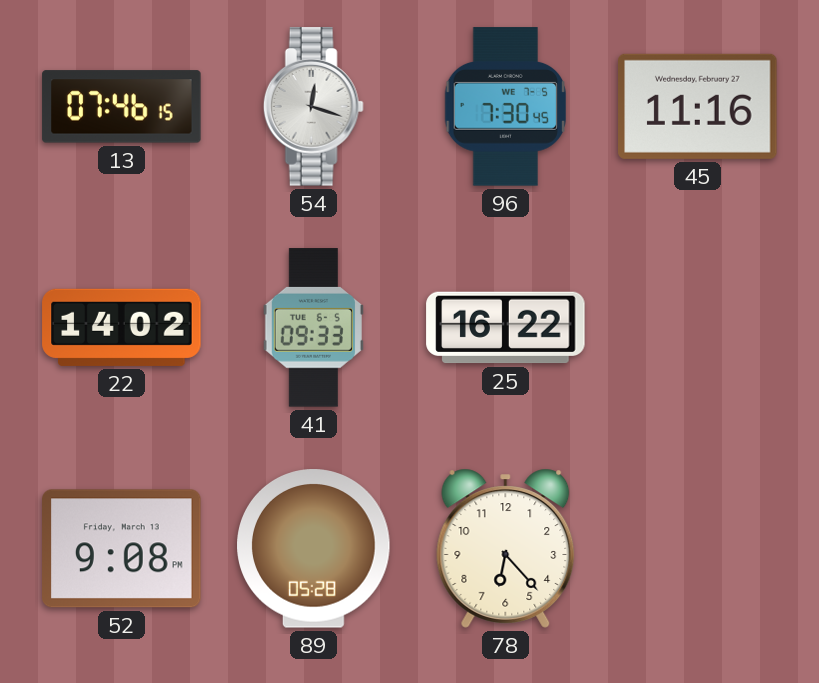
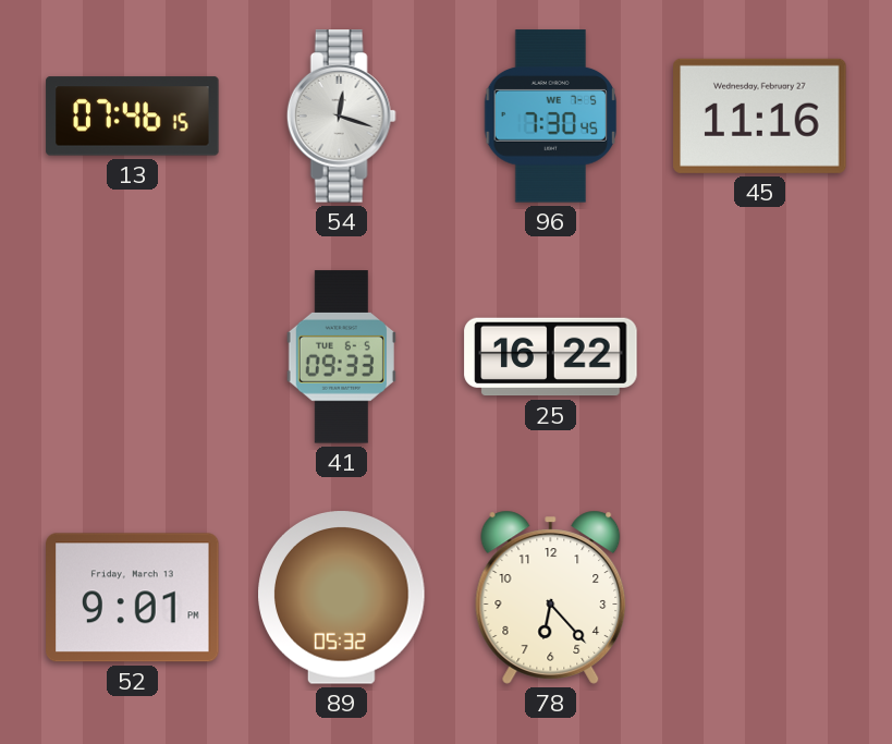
22: 14:02 -> none
52: 9:08 -> 9:01
89: 05:28 -> 05:32
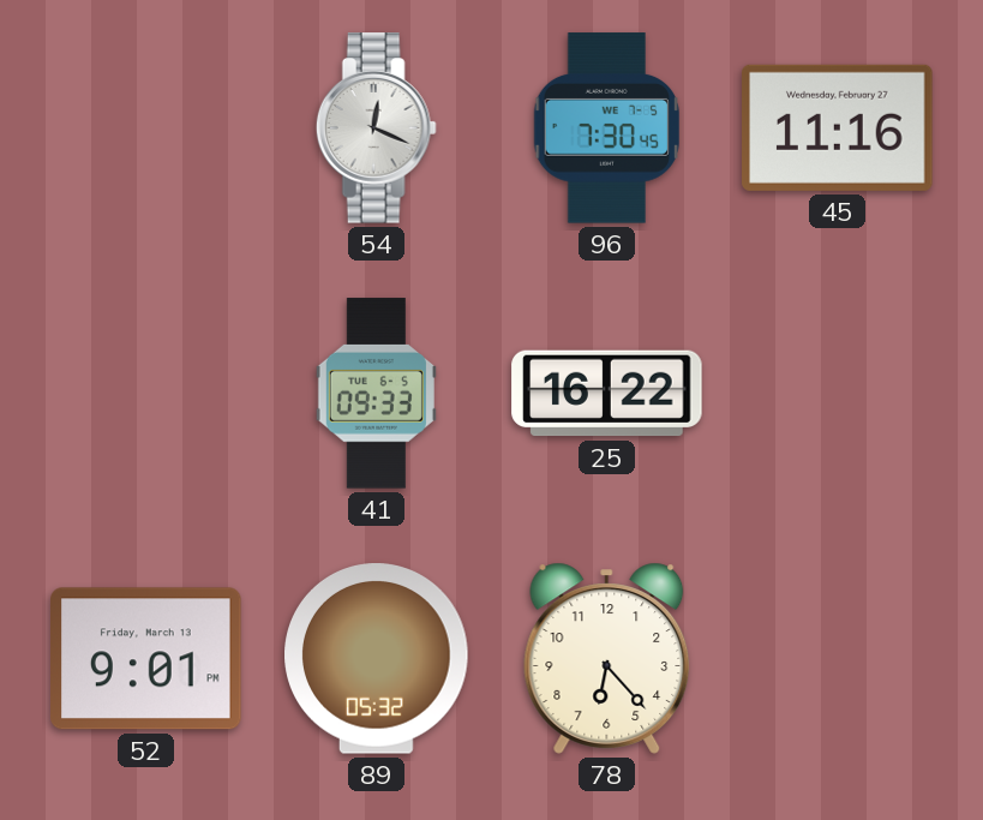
13: 07:46 -> none
54: 12:18 -> 12:19
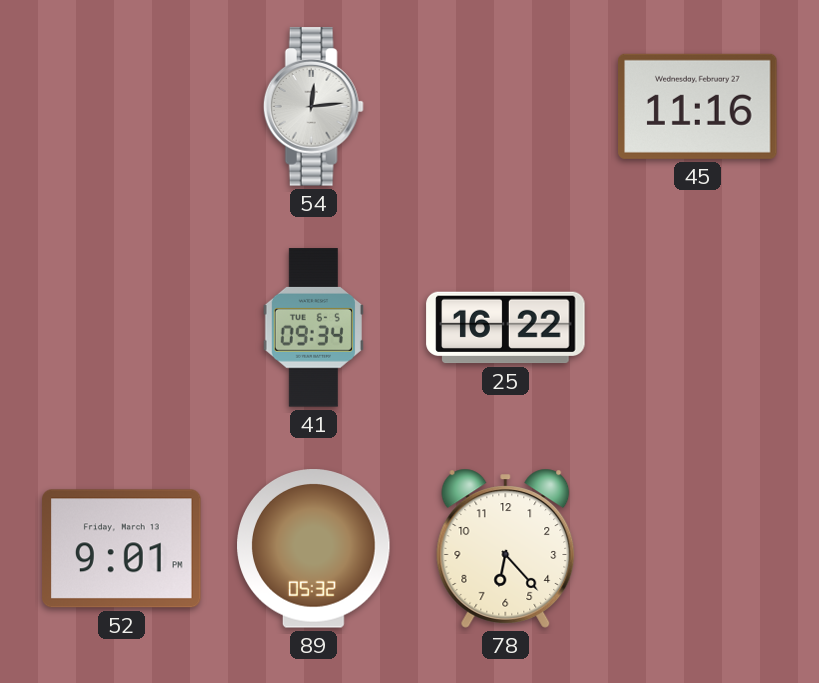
54: 12:19 -> 12:14
96: 7:30 -> none
41: 09:33 -> 09:34
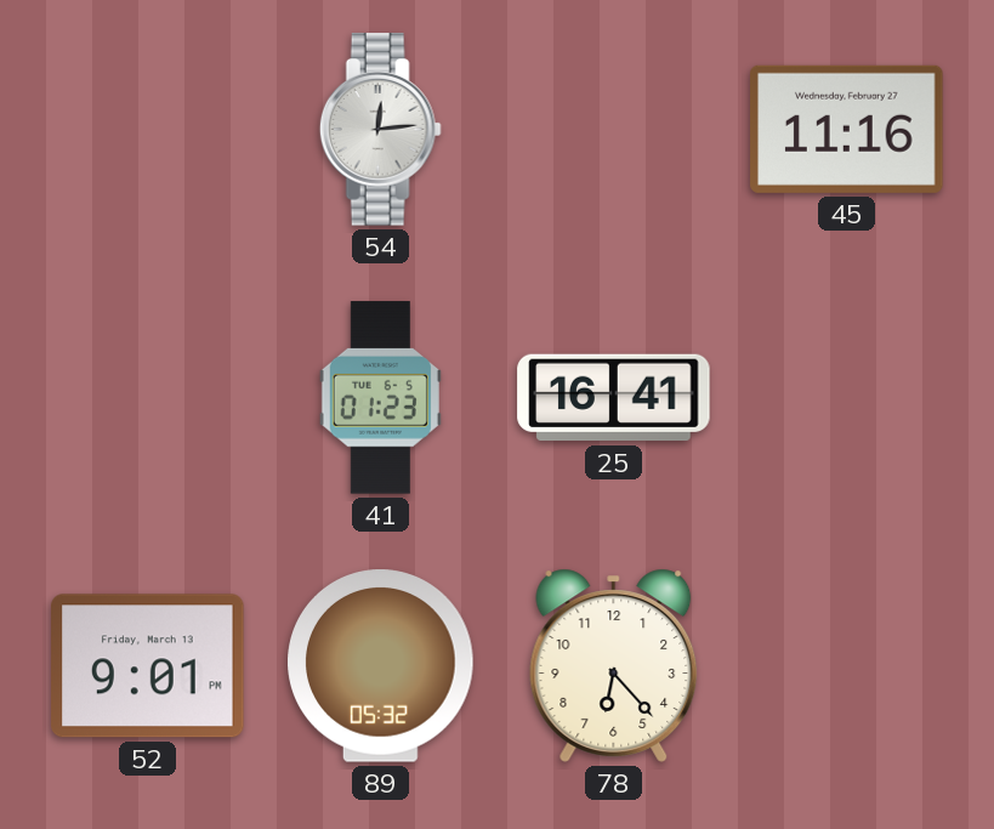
41: 09:34 -> 01:23
25: 16:22 -> 16:41
